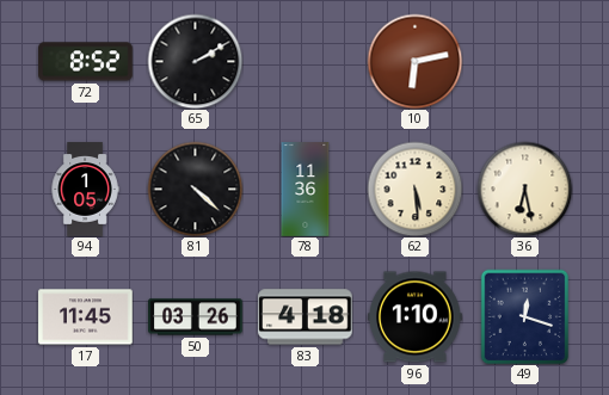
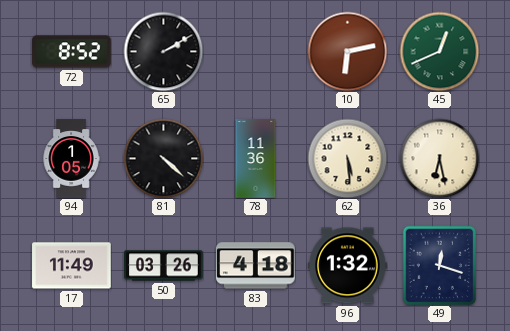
45: none -> 12:41
17: 11:45 -> 11:49
96: 1:10 -> 1:32
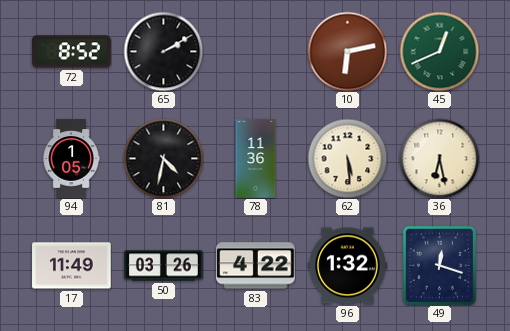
81: 4:22 -> 4:32
83: 4:18 -> 4:22
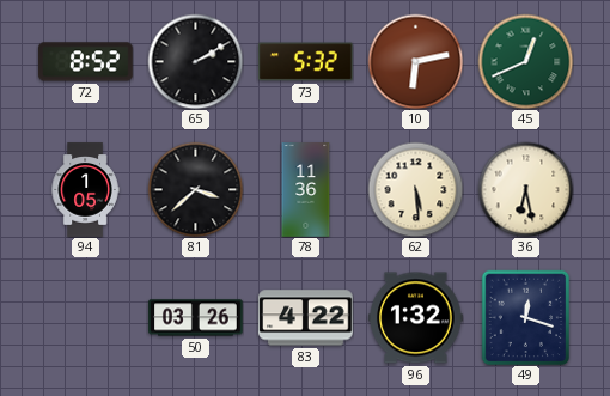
73: none -> 5:32
81: 4:32 -> 3:38
17: 11:49 -> none
